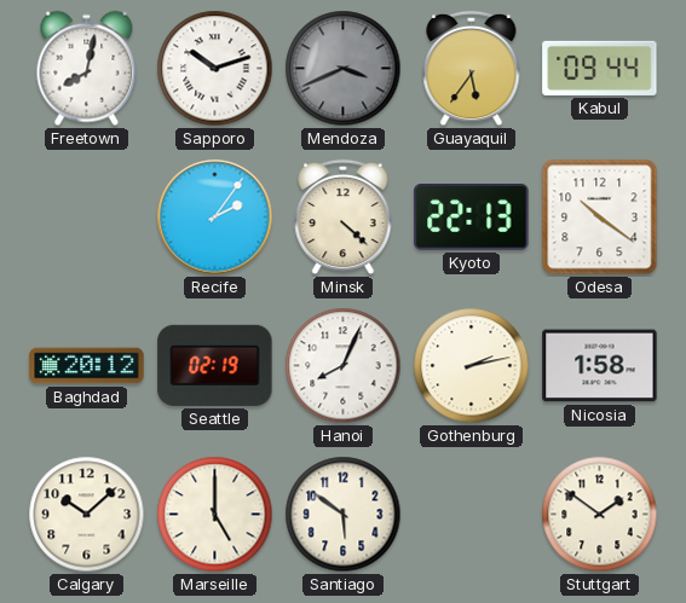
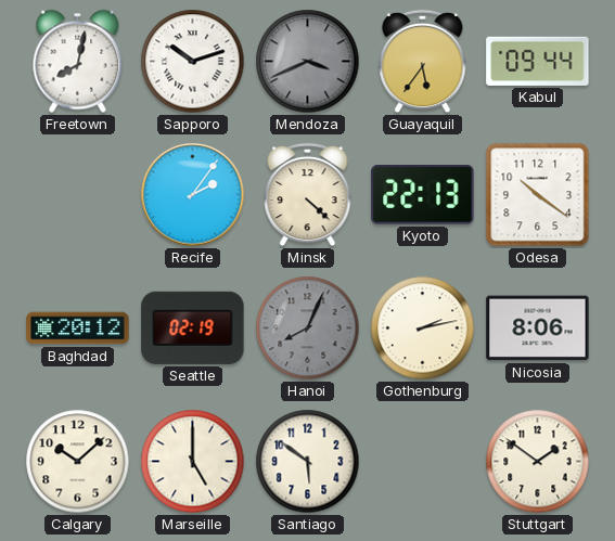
Hanoi dial: white -> grey
Nicosia: 1:58 -> 8:06
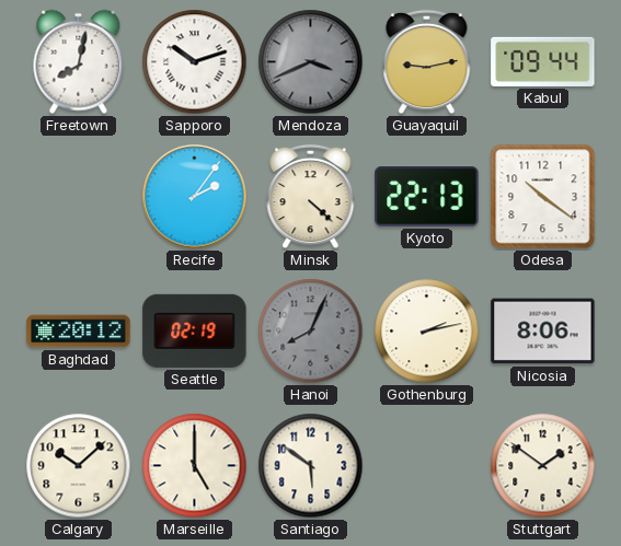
Guayaquil: 5:36 -> 9:13
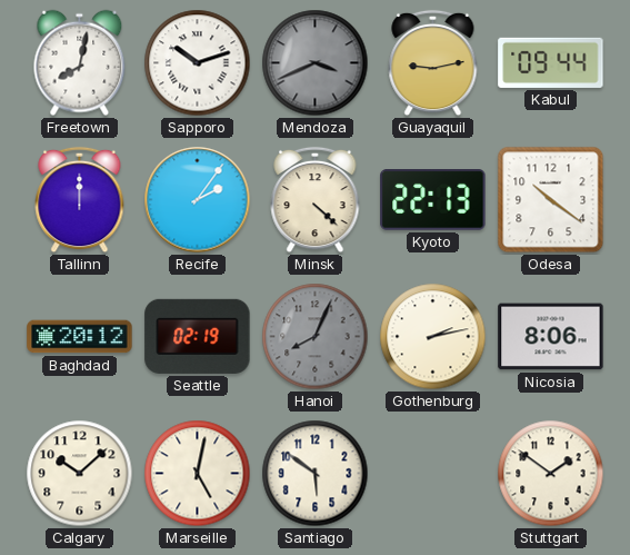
Tallinn: none -> 12:00
Marseille: 5:00 -> 5:02
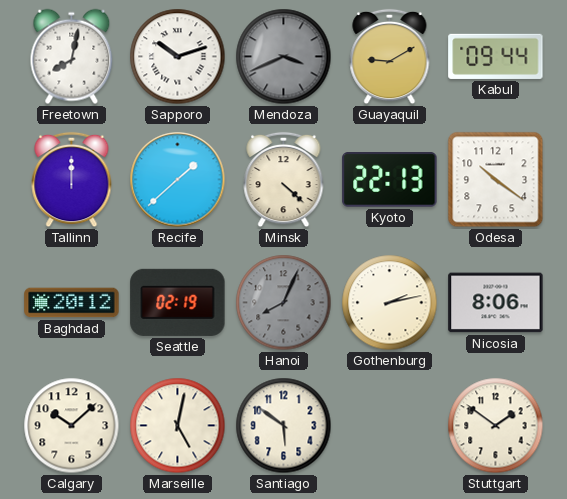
Guayaquil: 9:13 -> 9:10
Recife: 2:06 -> 1:38
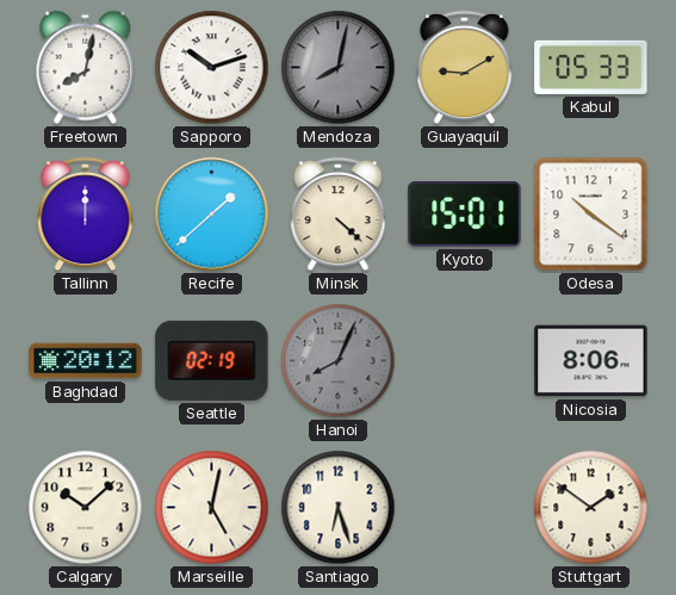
Mendoza: 3:41 -> 8:02
Kabul: 09:44 -> 05:33
Kyoto: 22:13 -> 15:01
Gothenburg: 2:13 -> none
Santiago: 5:51 -> 6:27
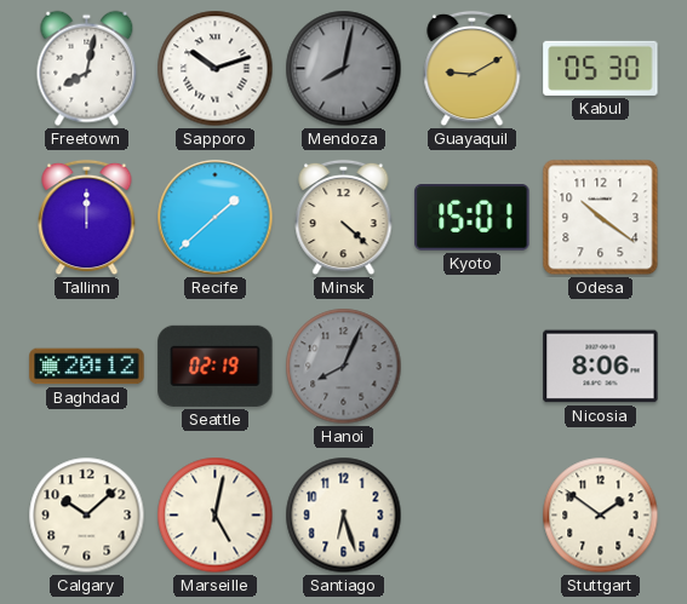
Kabul: 05:33 -> 05:30
